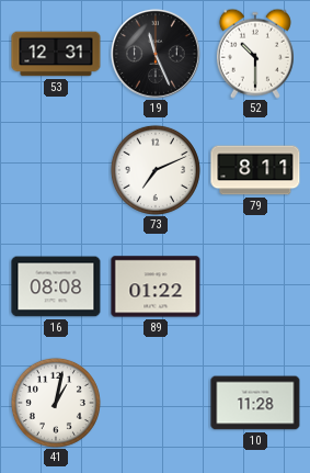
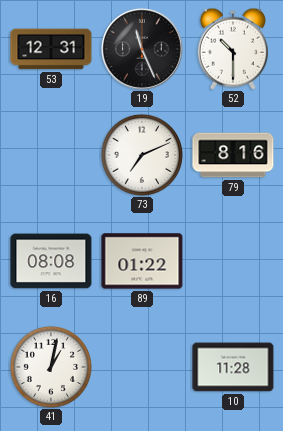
79: 8:11 -> 8:16
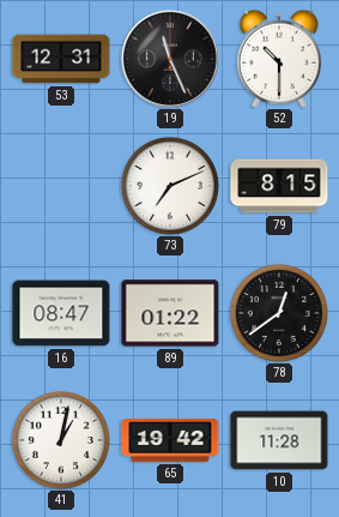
79: 8:16 -> 8:15
16: 08:08 -> 08:47
78: none -> 12:39
65: none -> 19:42
